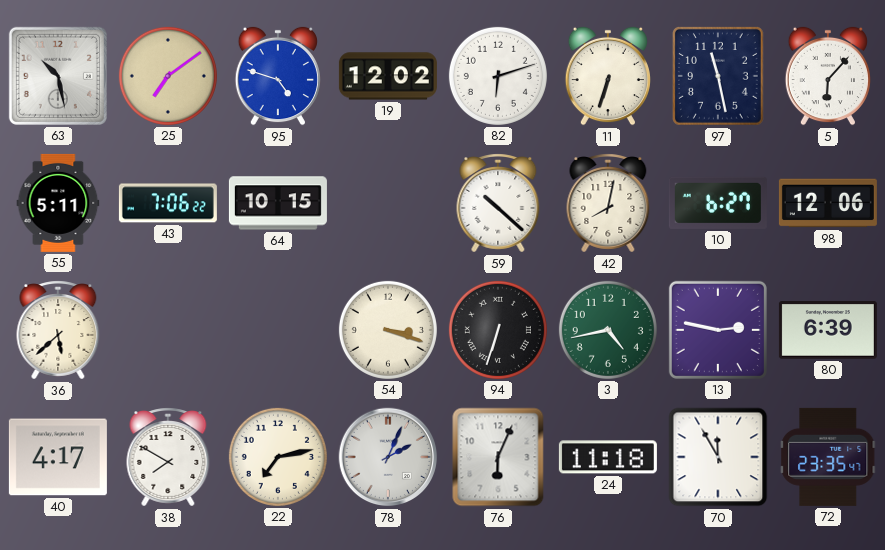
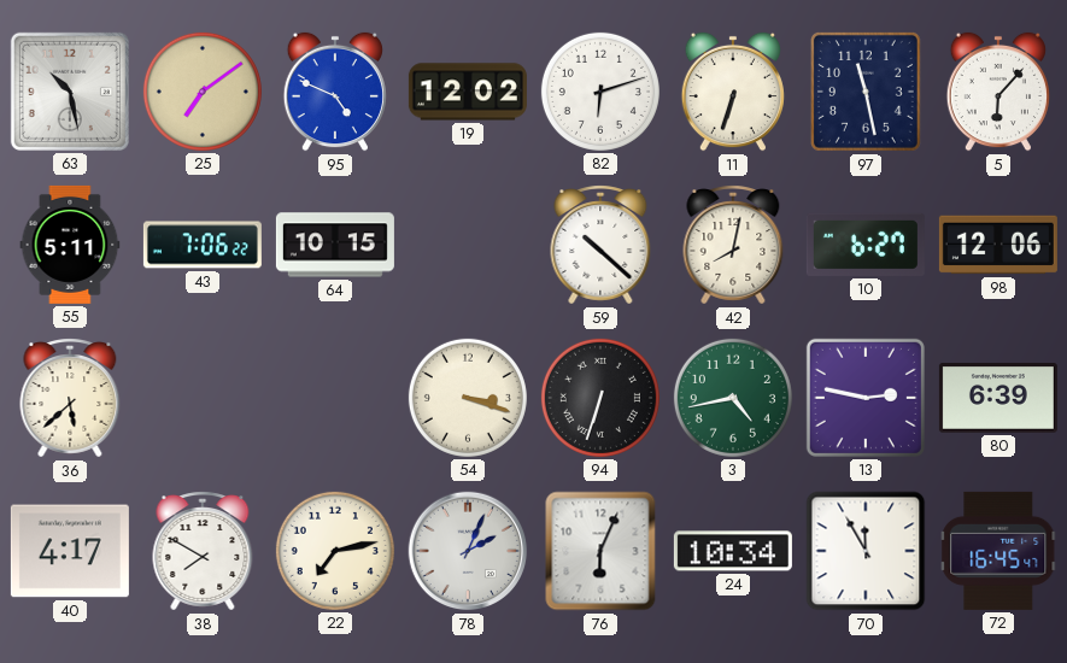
95: 4:48 -> 4:49
24: 11:18 -> 10:34
72: 23:35 -> 16:45
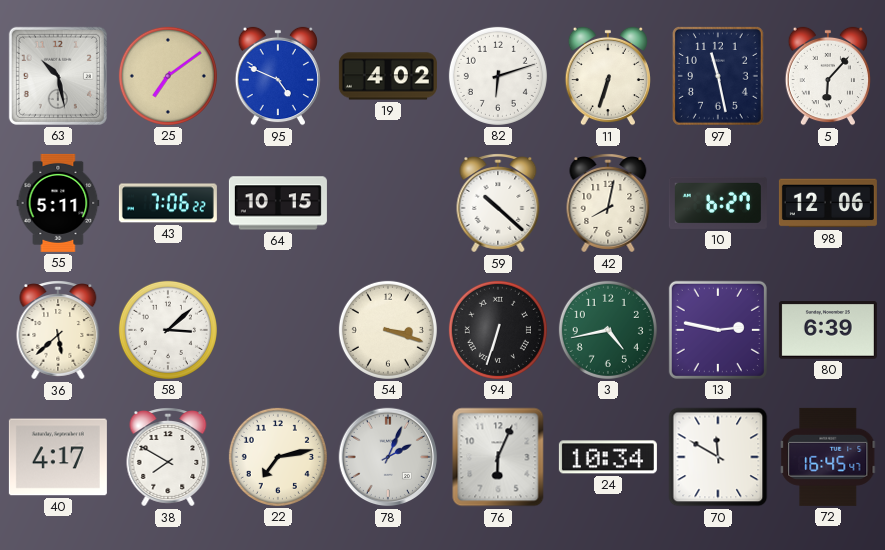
19: 12:02 -> 4:02
58: none -> 3:08
70: 11:55 -> 11:50
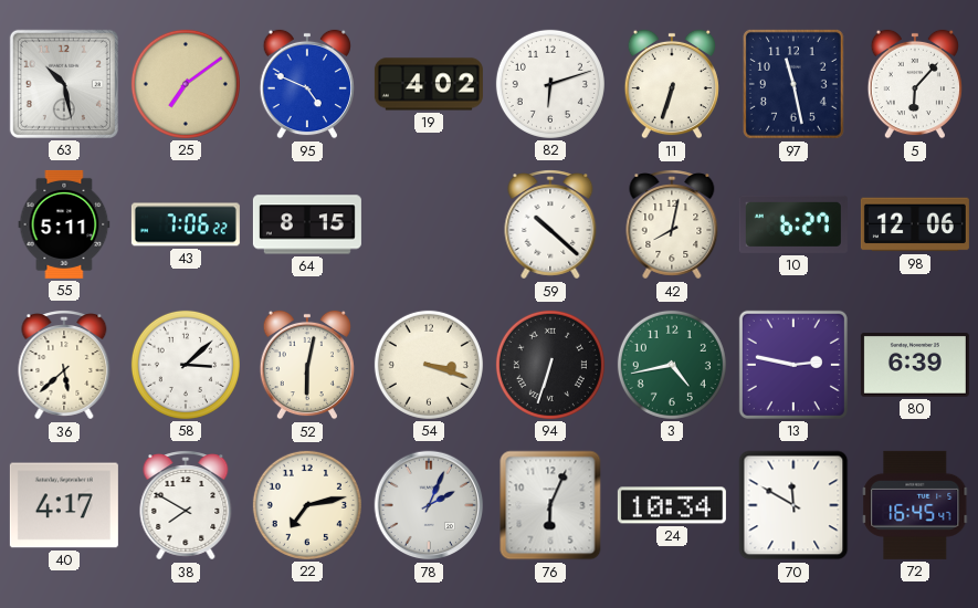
64: 10:15 -> 8:15
52: none -> 6:02
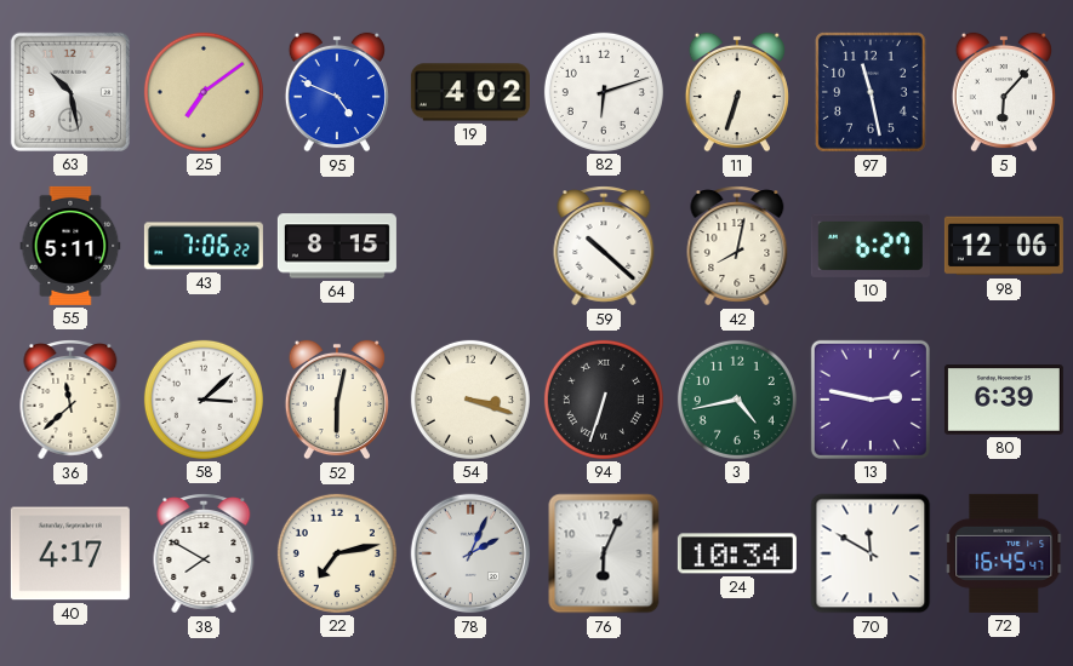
36: 5:38 -> 11:38
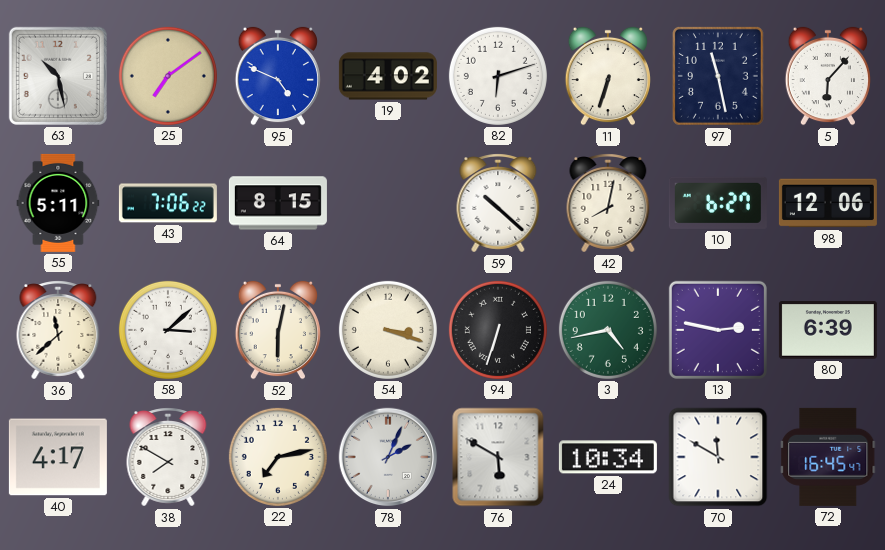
76: 6:04 -> 5:50
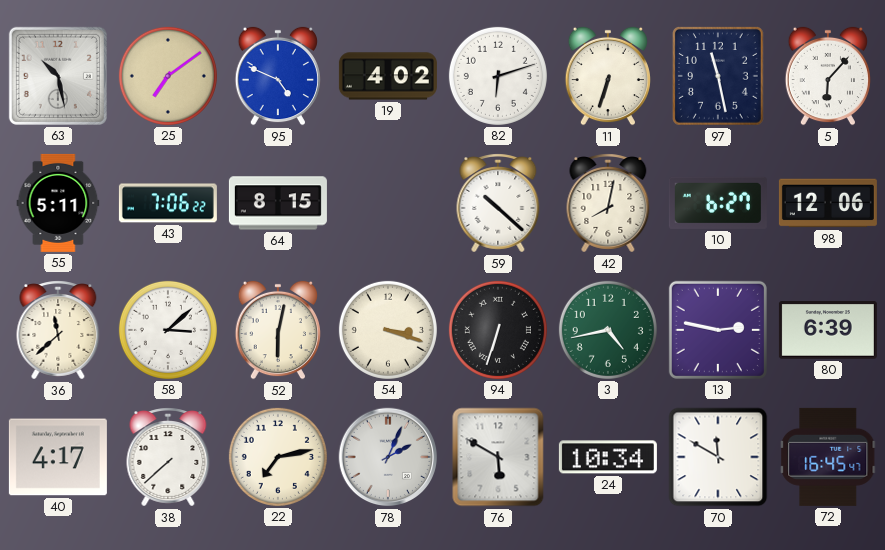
38: 7:50 -> 7:38
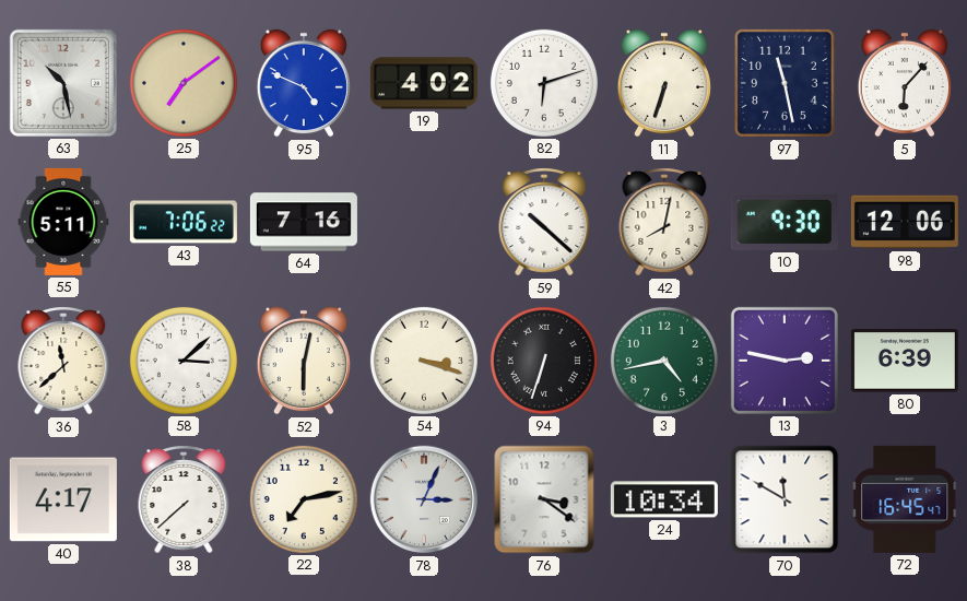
64: 8:15 -> 7:16
10: 6:27 -> 9:30
78: 2:04 -> 3:04
76: 5:50 -> 3:21
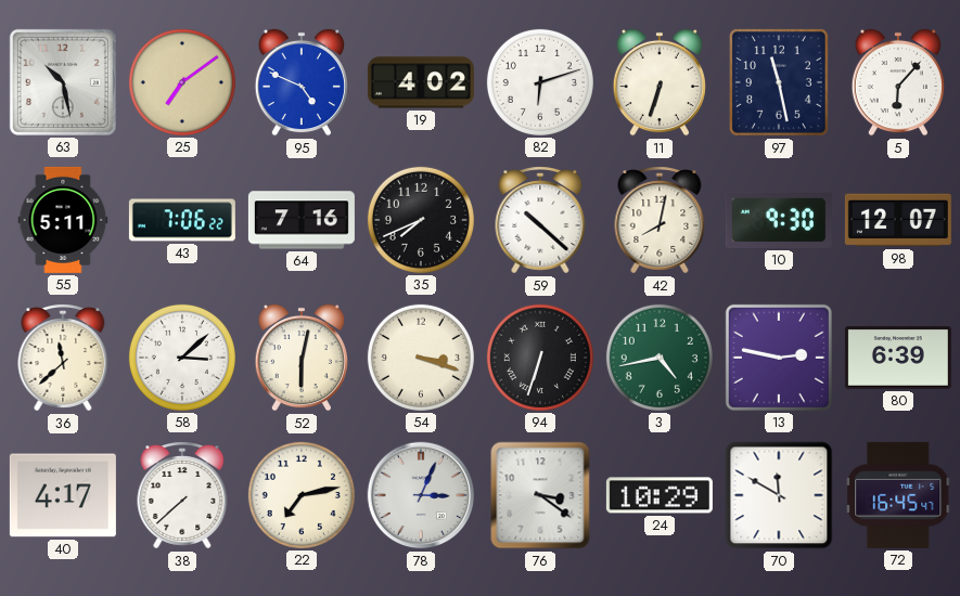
35: none -> 7:41
98: 12:06 -> 12:07
24: 10:34 -> 10:29
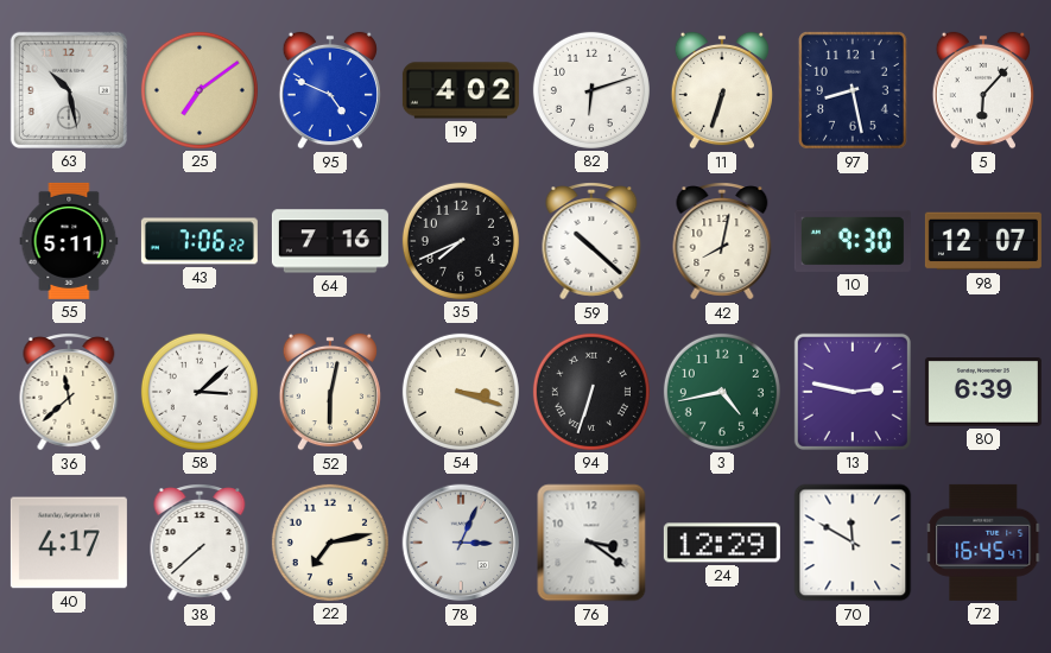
97: 11:28 -> 8:28
24: 10:29 -> 12:29
